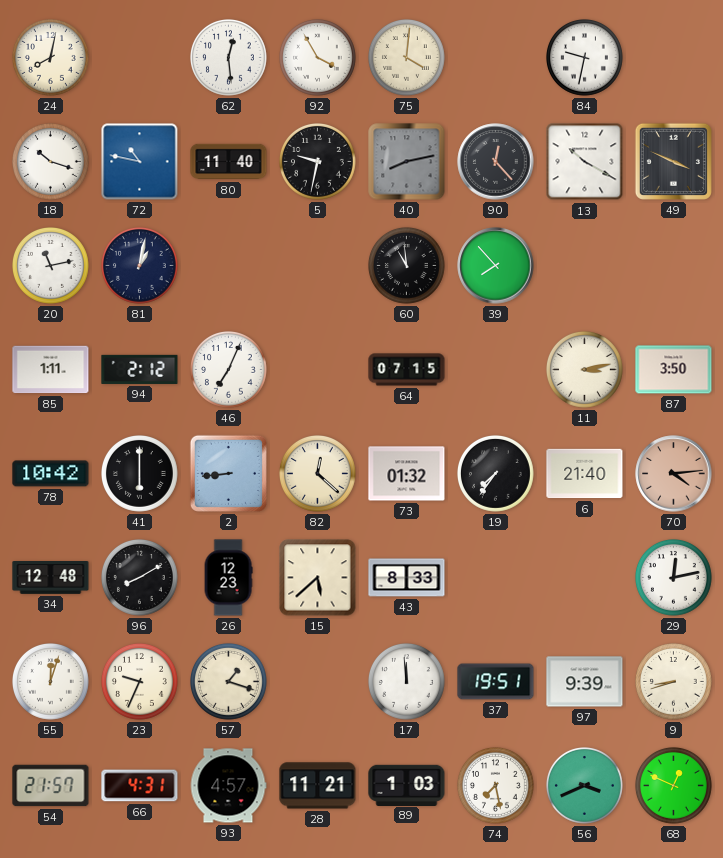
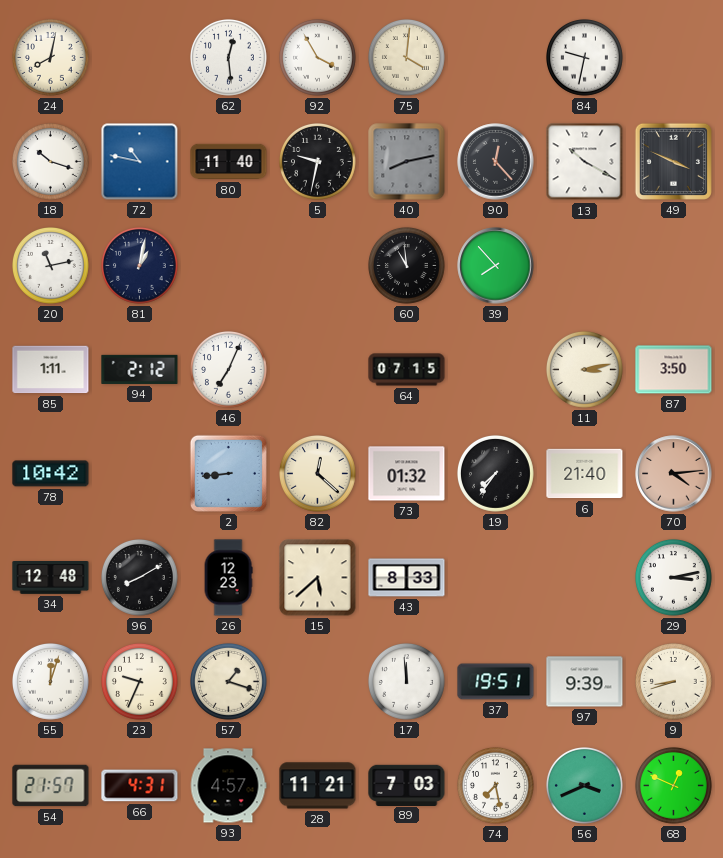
41: 6:00 -> none
29: 12:13 -> 3:13
89: 1:03 -> 7:03
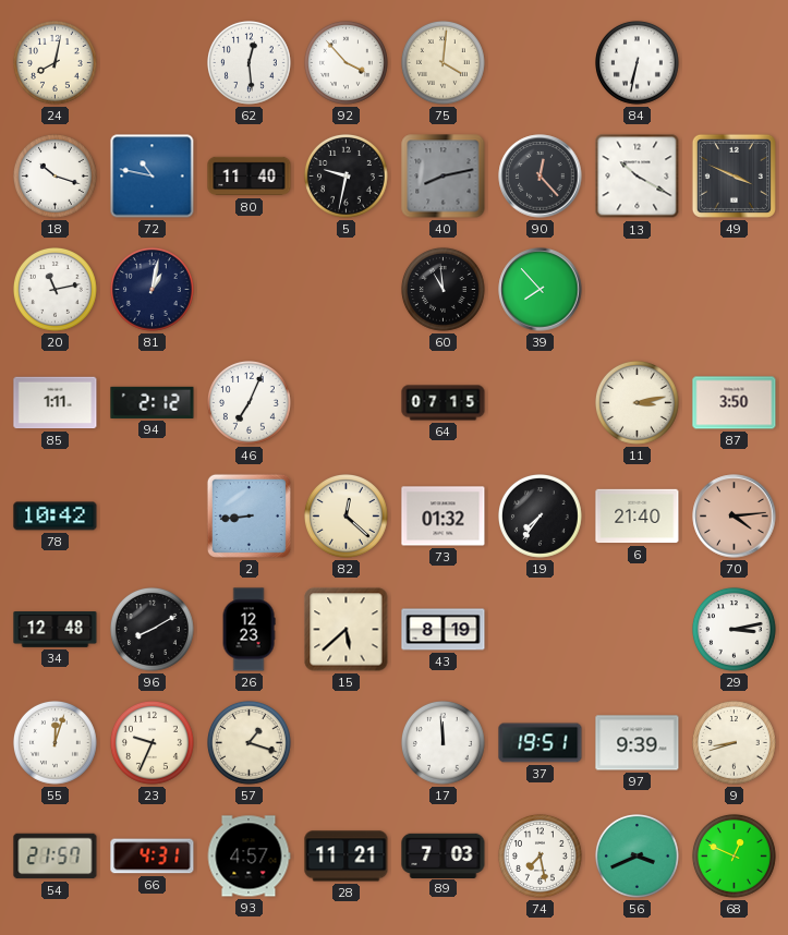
92: 3:55 -> 3:53
84: 9:32 -> 6:32
43: 8:33 -> 8:19
